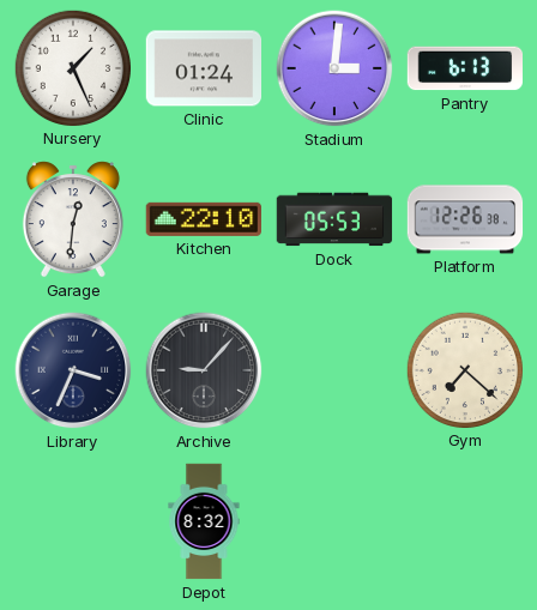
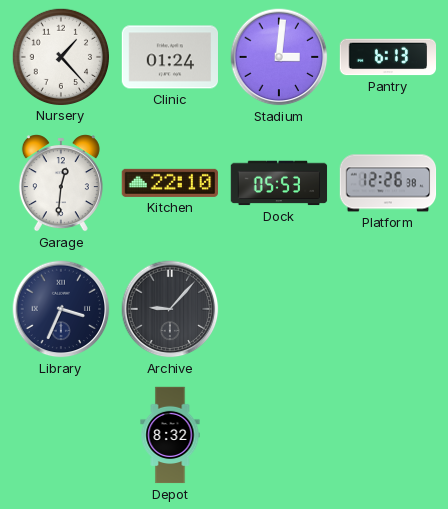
Nursery: 1:26 -> 1:23
Gym: 7:22 -> none
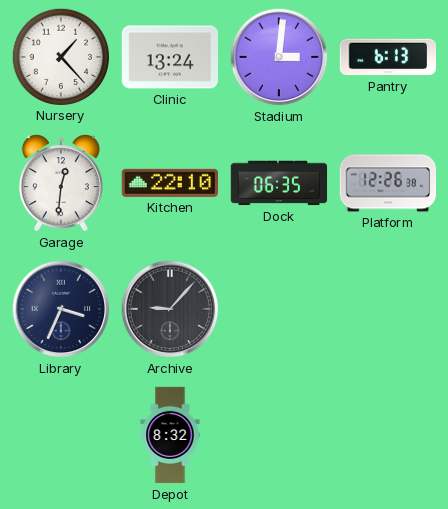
Clinic: 01:24 -> 13:24
Dock: 05:53 -> 06:35
